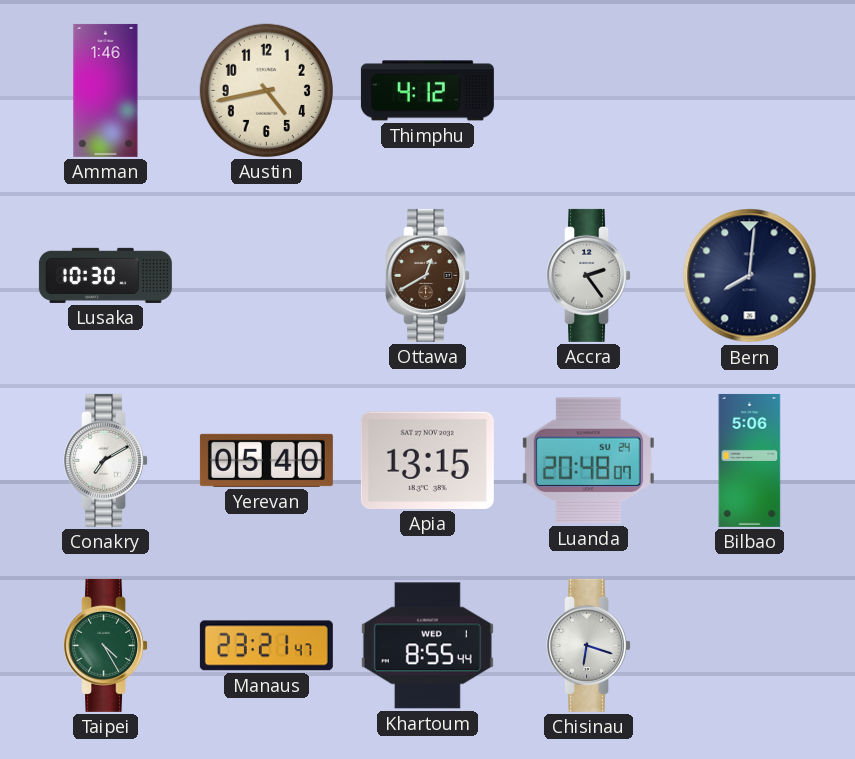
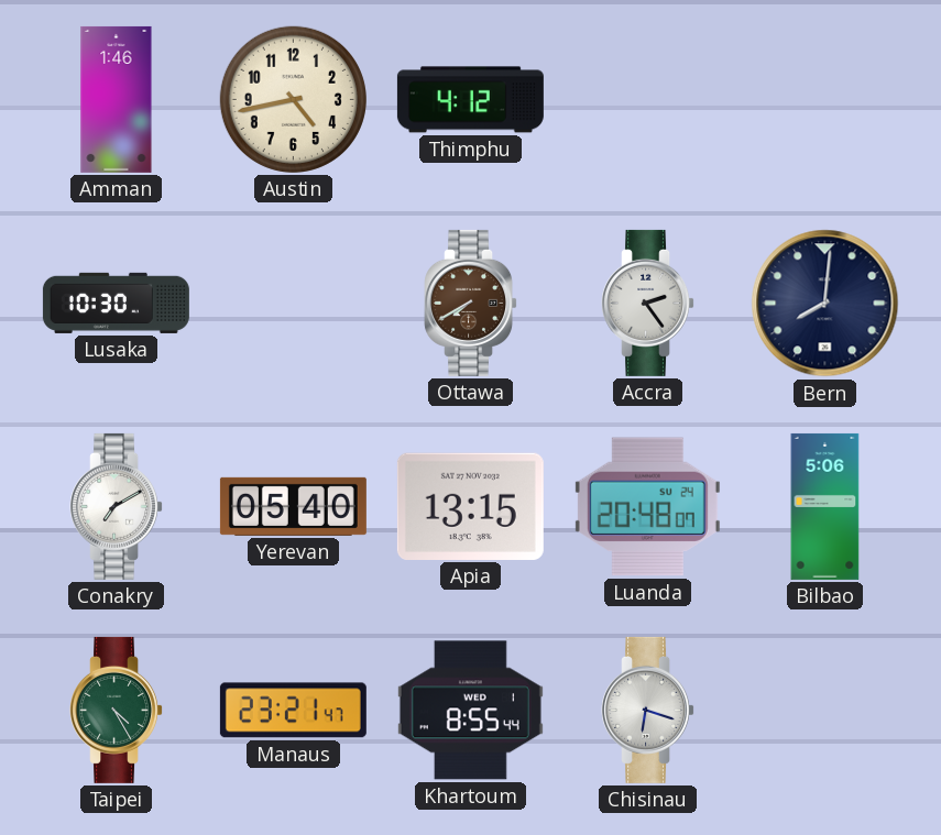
Ottawa: 12:40 -> 7:40
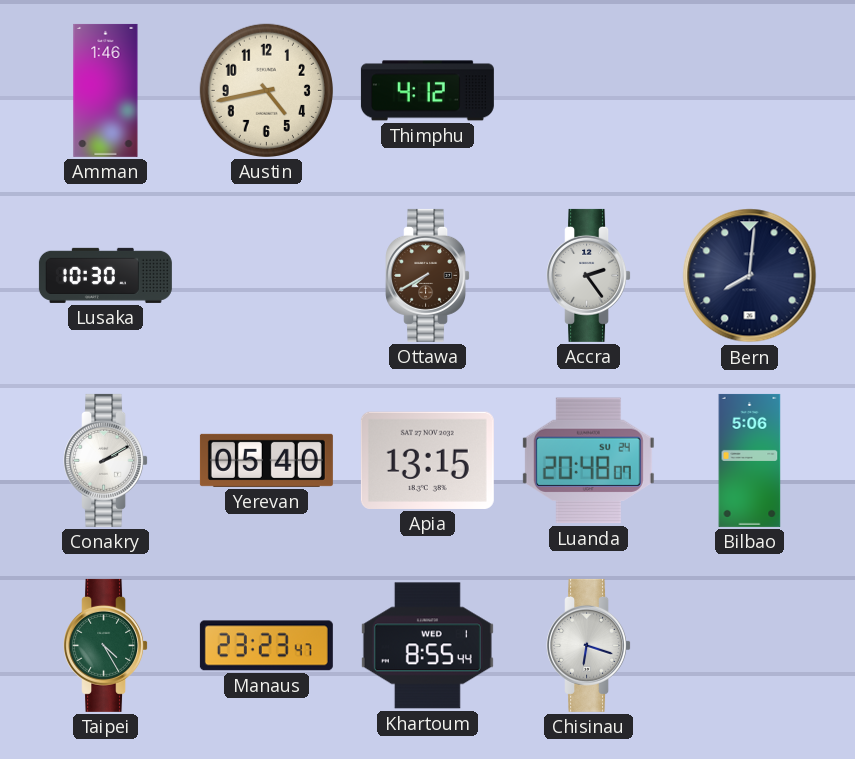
Conakry: 7:10 -> 2:10
Manaus: 23:21 -> 23:23
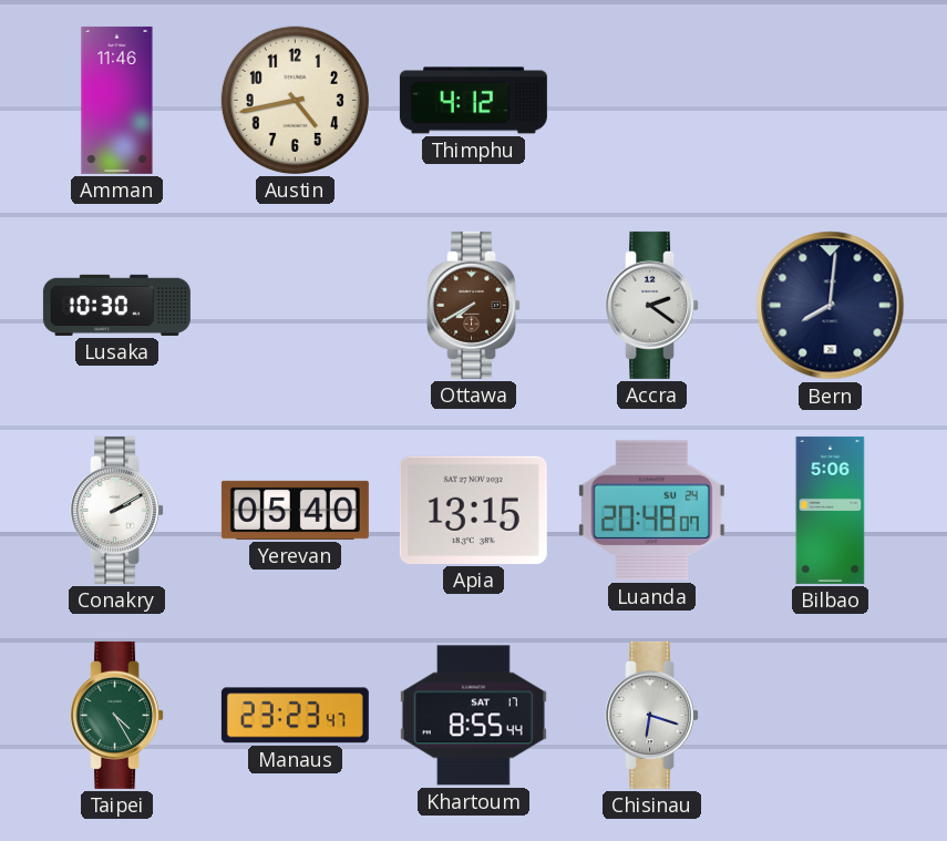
Amman: 1:46 -> 11:46
Accra: 2:24 -> 2:21
Khartoum date: WED 1 -> SAT 17
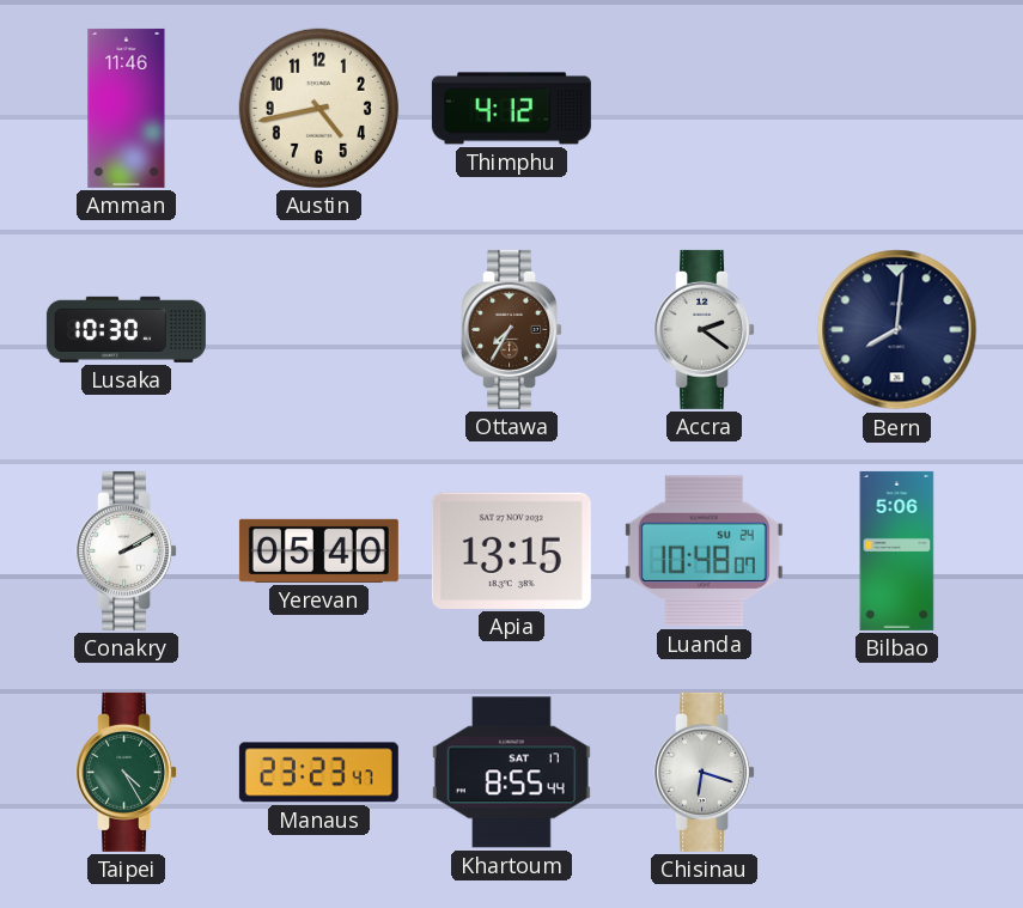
Ottawa: 7:40 -> 7:35
Luanda: 20:48 -> 10:48
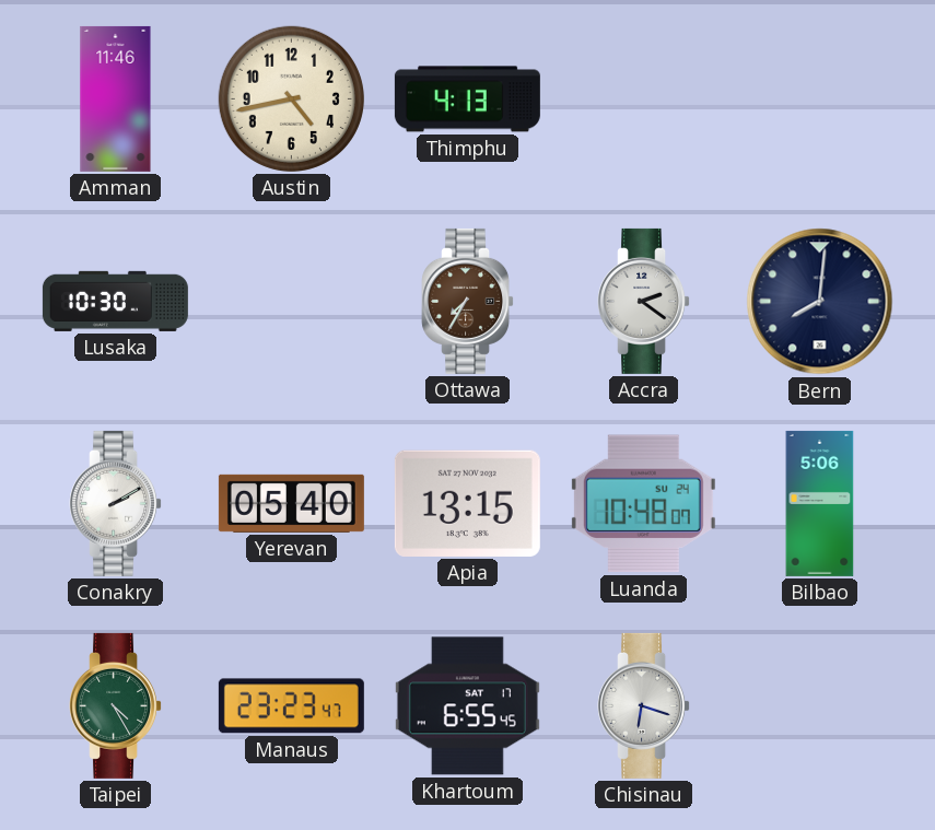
Thimphu: 4:12 -> 4:13
Khartoum: 8:55 -> 6:55
